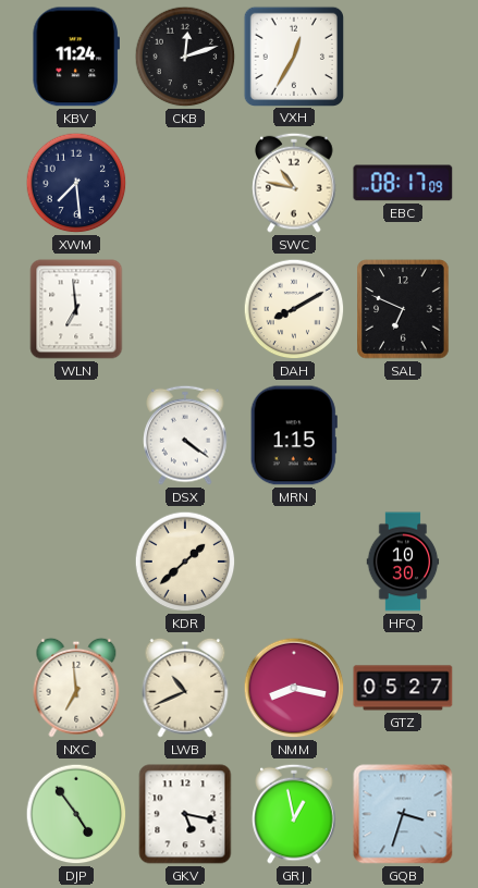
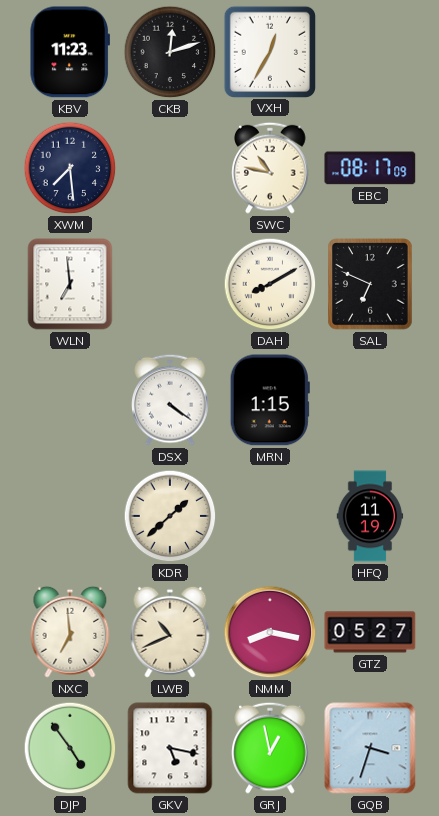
KBV: 11:24 -> 11:23
HFQ: 10:30 -> 11:19
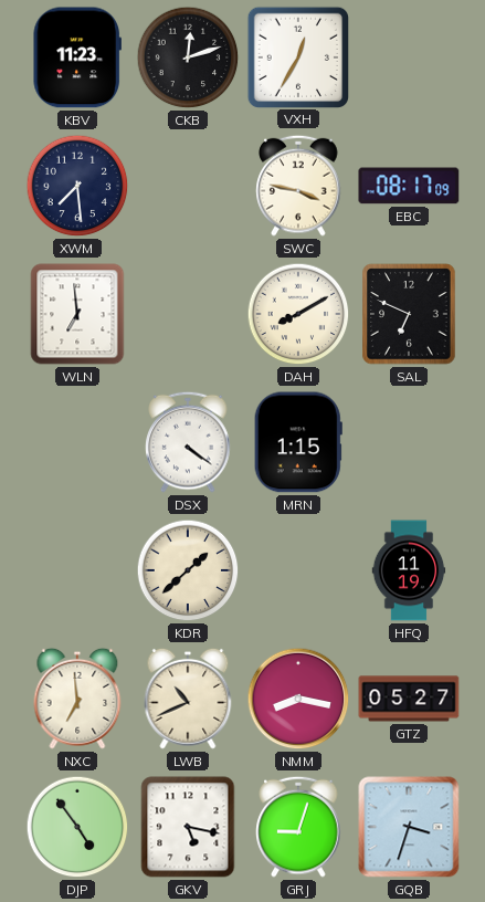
SWC: 10:47 -> 3:47
GRJ: 12:58 -> 9:03
